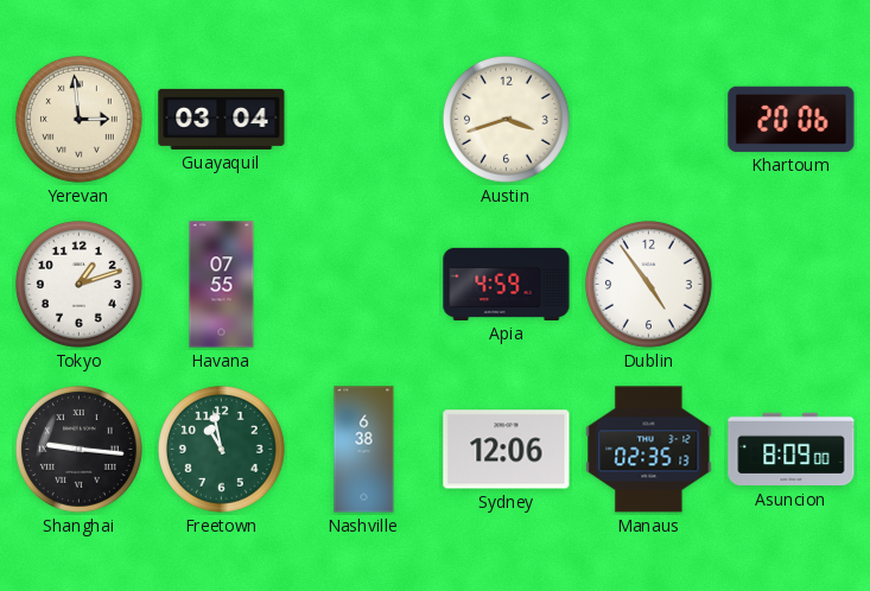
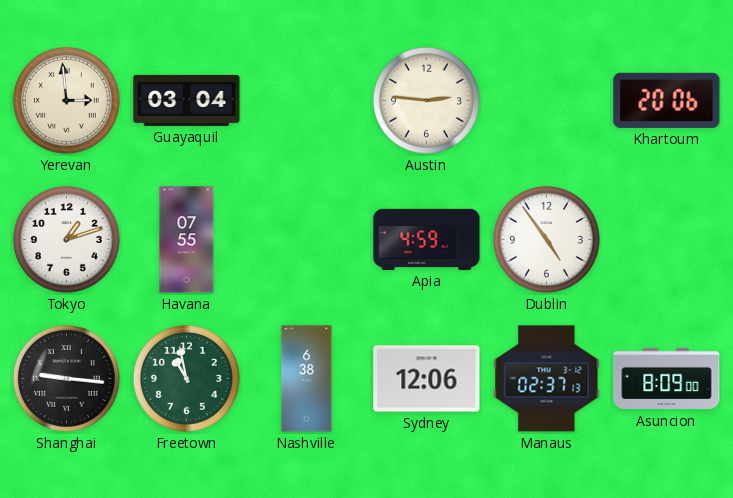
Austin: 3:42 -> 2:46
Manaus: 02:35 -> 02:37
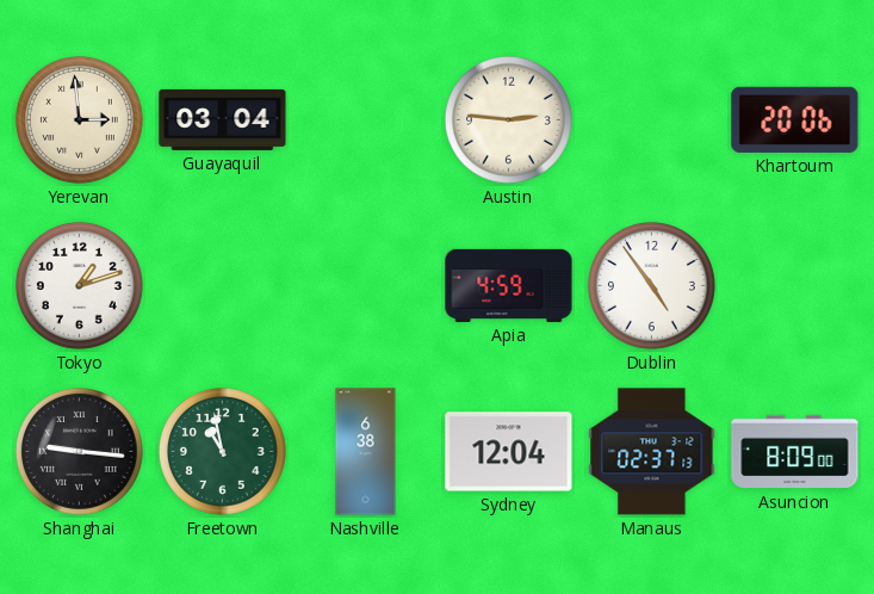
Havana: 07:55 -> none
Sydney: 12:06 -> 12:04
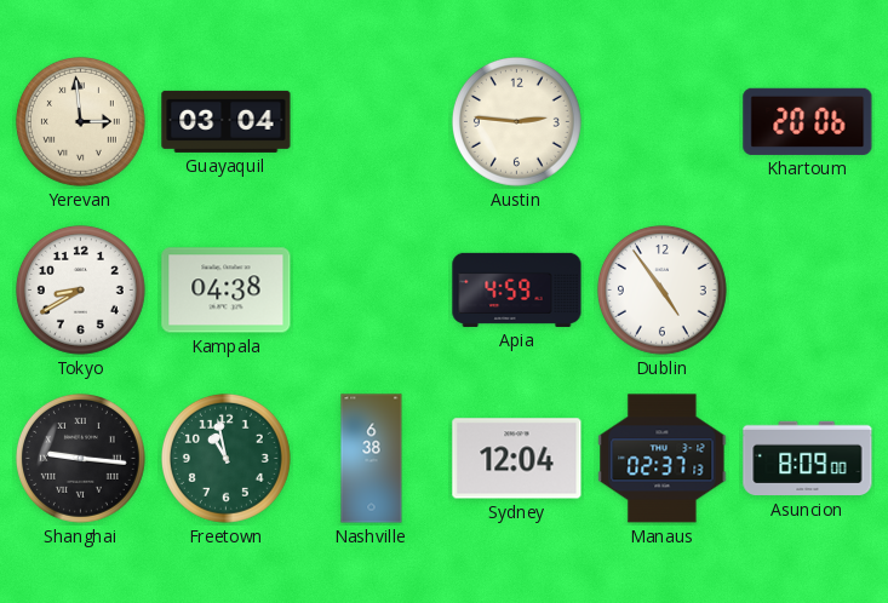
Tokyo: 1:12 -> 8:40
Kampala: none -> 04:38
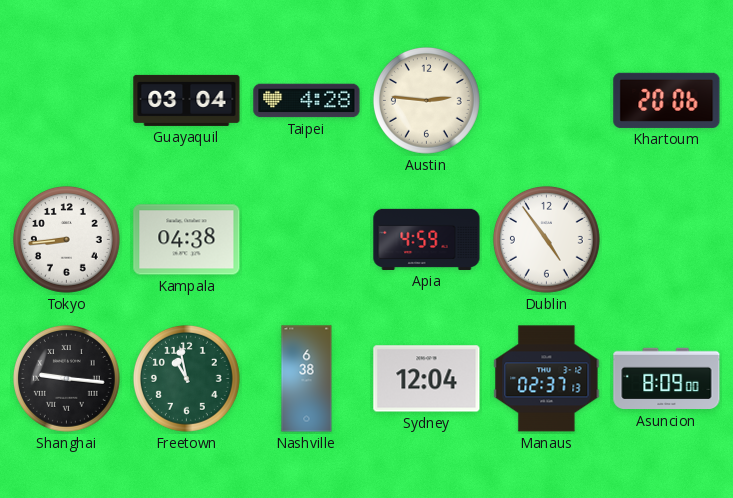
Yerevan: 2:59 -> none
Taipei: none -> 4:28
Tokyo: 8:40 -> 8:44
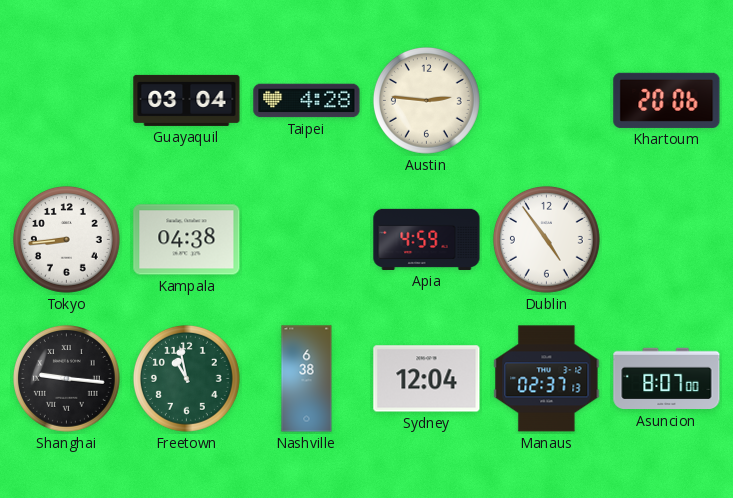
Asuncion: 8:09 -> 8:07
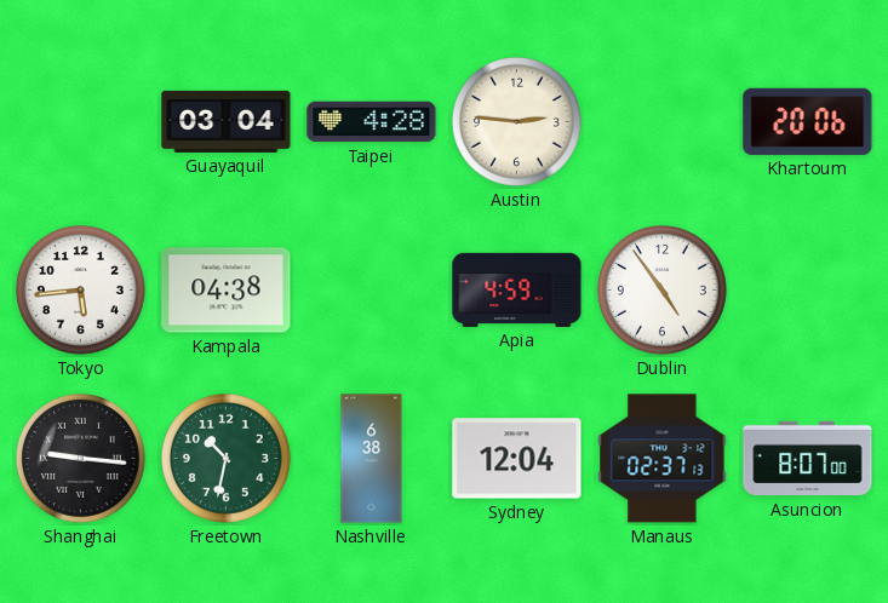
Tokyo: 8:44 -> 5:44
Freetown: 10:58 -> 10:32
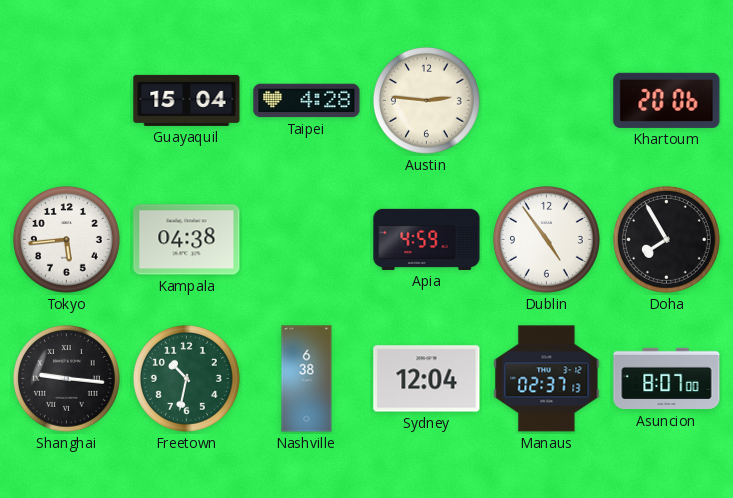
Guayaquil: 03:04 -> 15:04
Doha: none -> 7:55
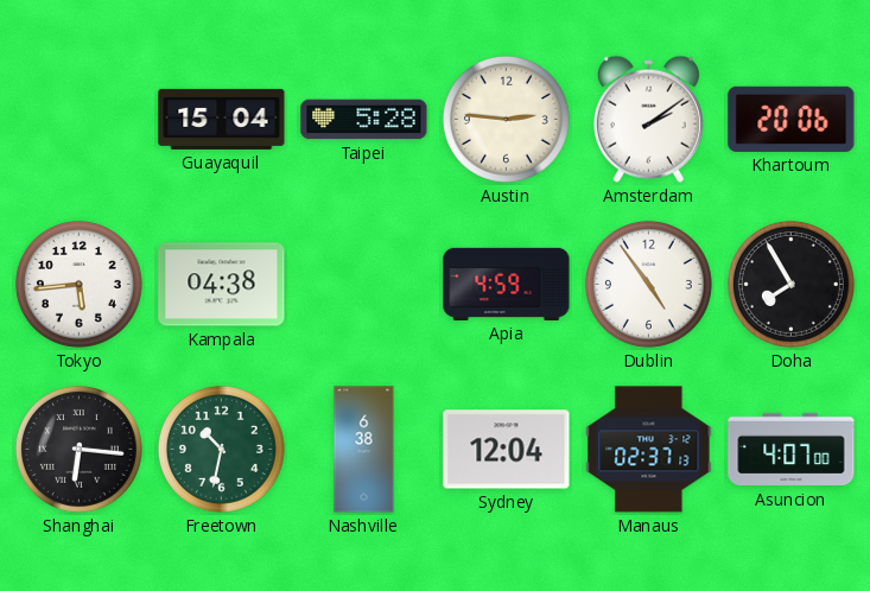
Taipei: 4:28 -> 5:28
Amsterdam: none -> 2:09
Shanghai: 9:16 -> 6:16
Asuncion: 8:07 -> 4:07
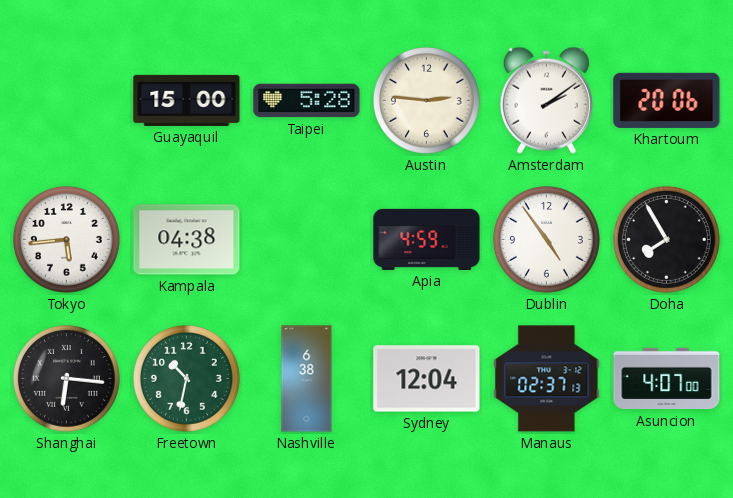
Guayaquil: 15:04 -> 15:00
